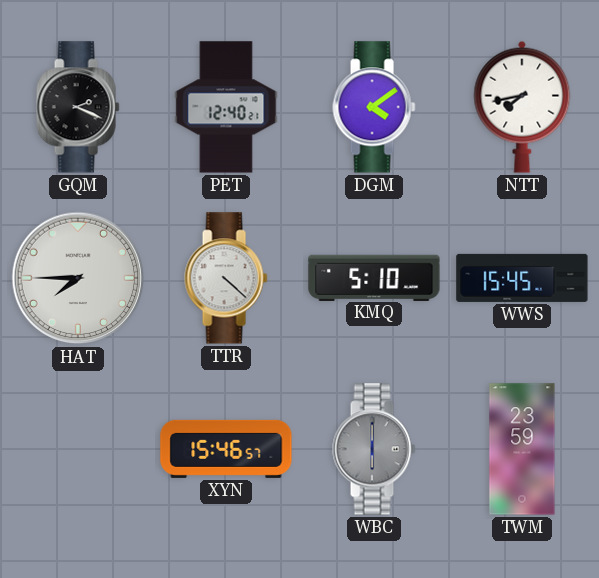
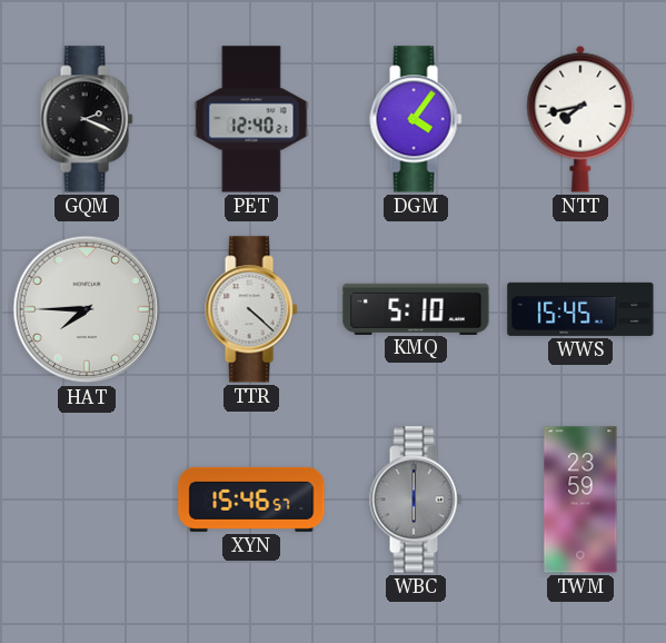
DGM: 4:09 -> 4:06
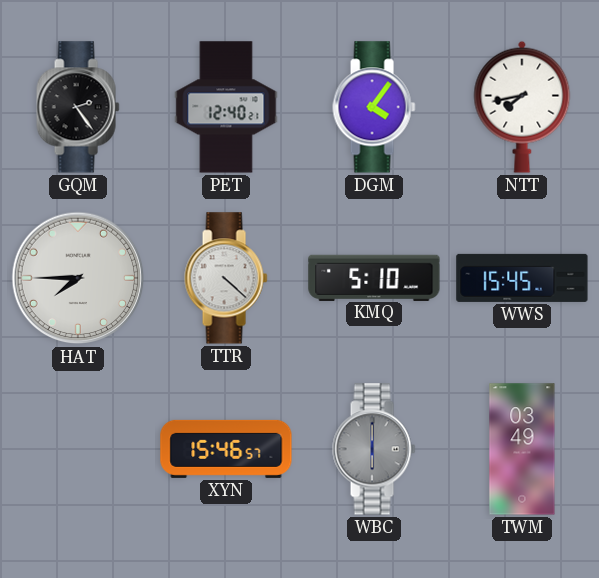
GQM: 2:19 -> 2:24
TWM: 23:59 -> 03:49
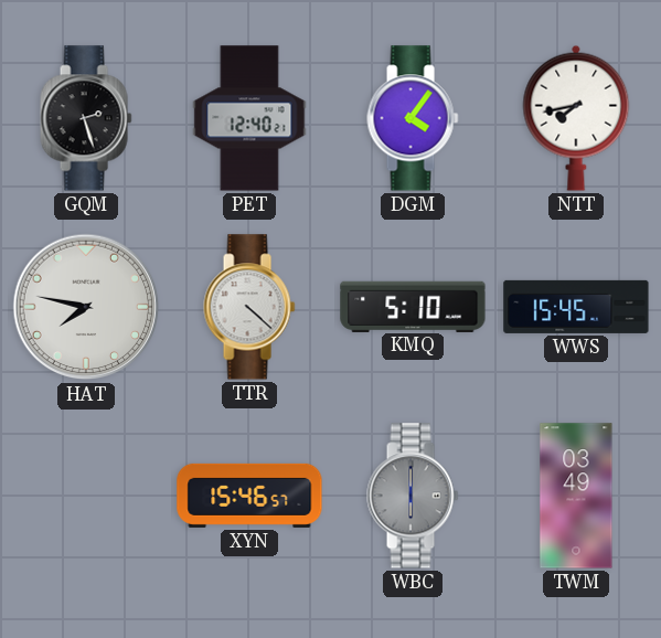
GQM: 2:24 -> 2:27
HAT: 7:45 -> 7:47
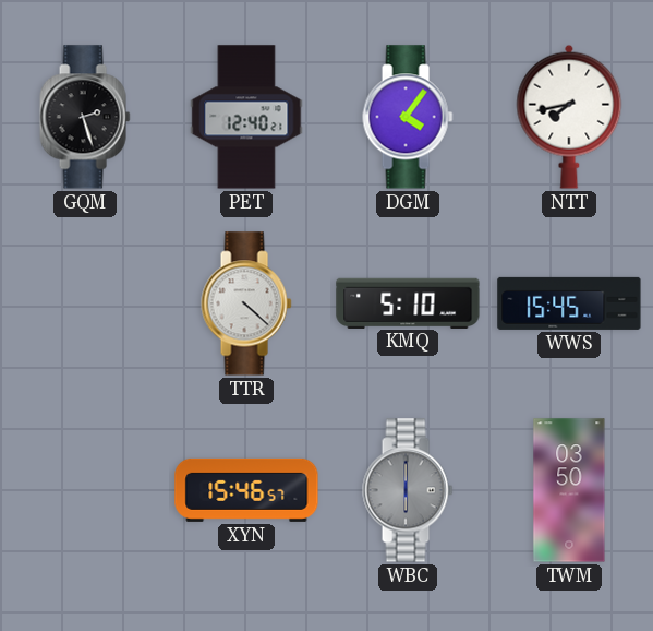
HAT: 7:47 -> none
TWM: 03:49 -> 03:50
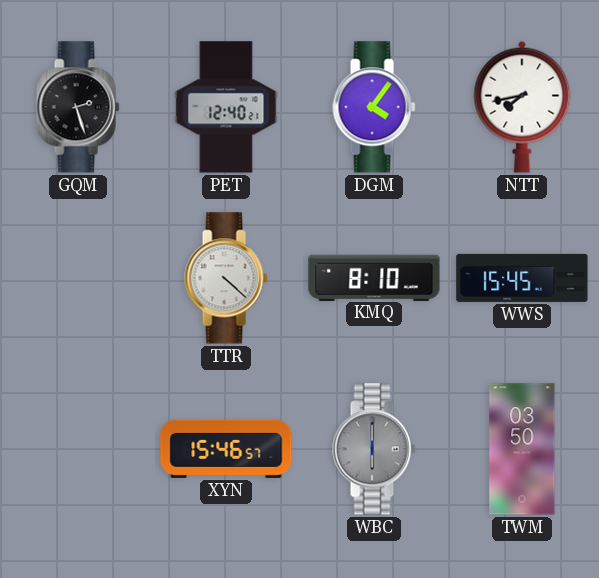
KMQ: 5:10 -> 8:10
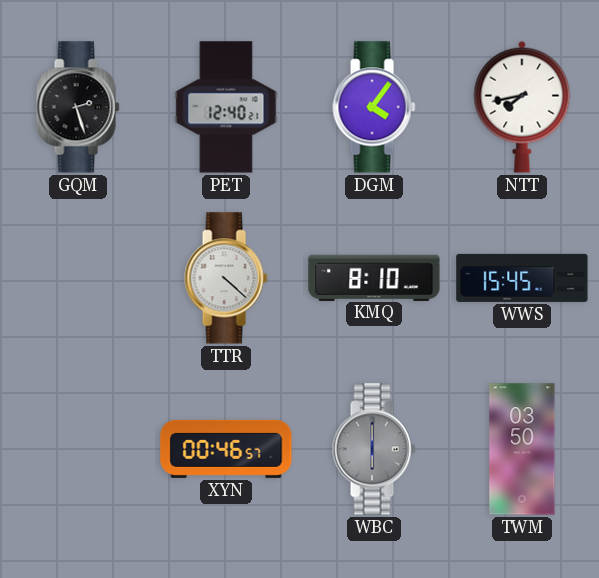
XYN: 15:46 -> 00:46
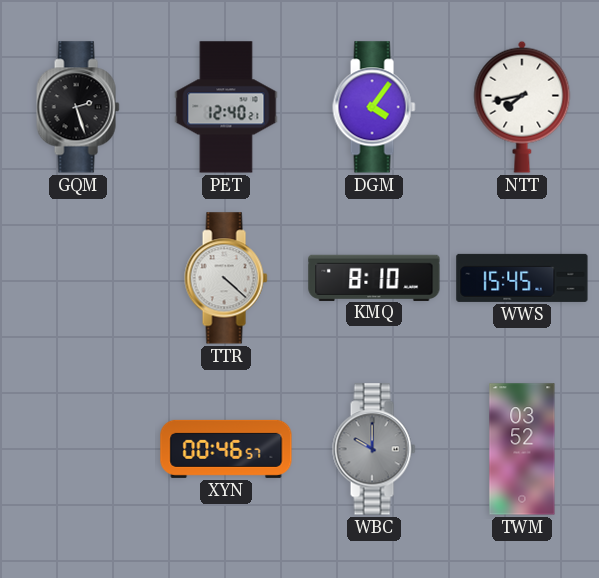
WBC: 6:00 -> 10:00
TWM: 03:50 -> 03:52
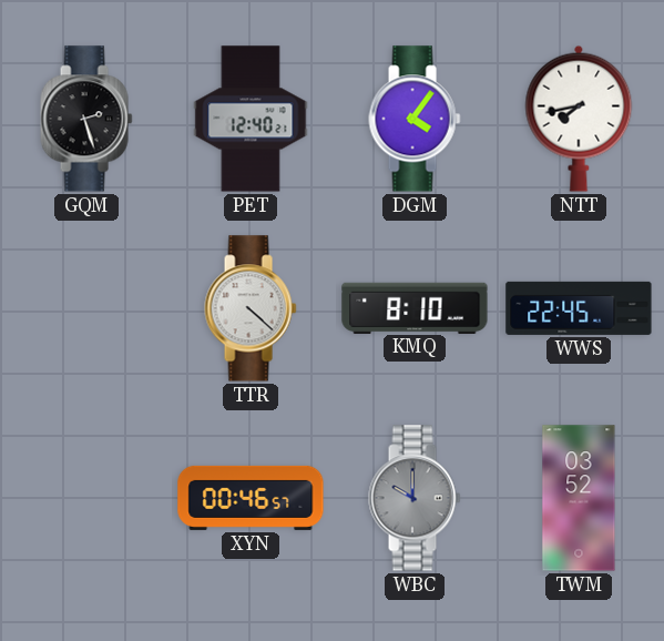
WWS: 15:45 -> 22:45
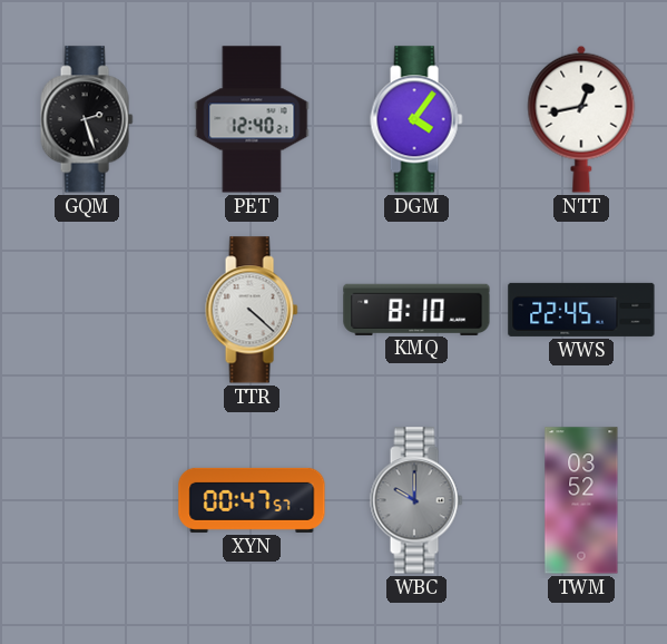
NTT: 7:43 -> 12:43
XYN: 00:46 -> 00:47
